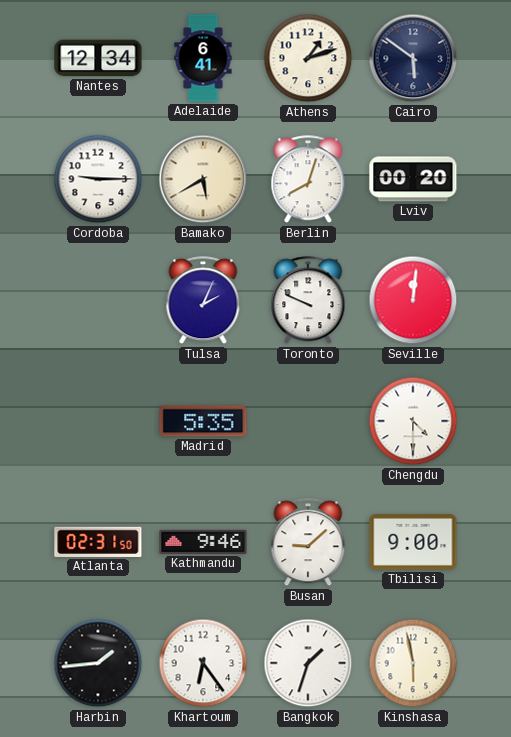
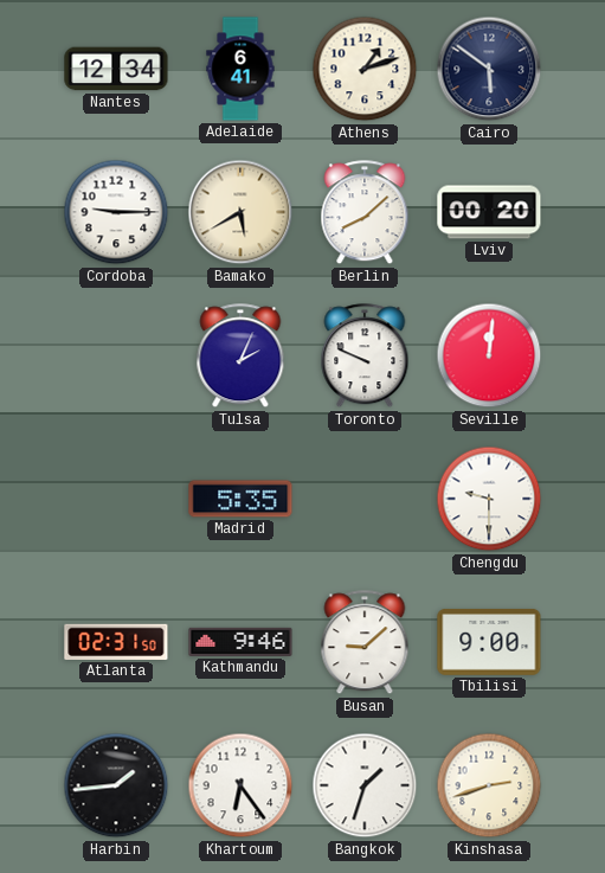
Berlin: 8:03 -> 8:08
Chengdu: 4:30 -> 9:30
Kinshasa: 5:58 -> 2:42
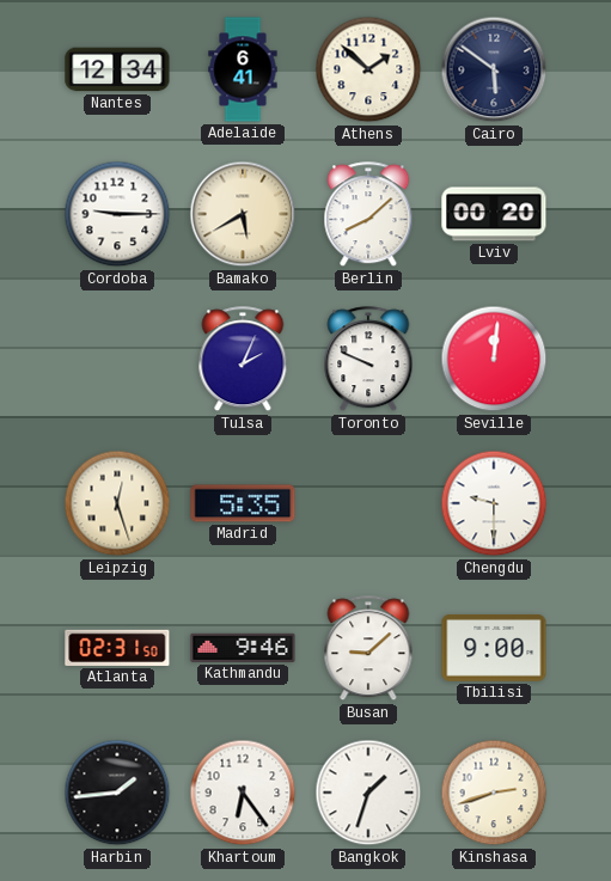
Athens: 1:12 -> 1:52
Leipzig: none -> 12:27
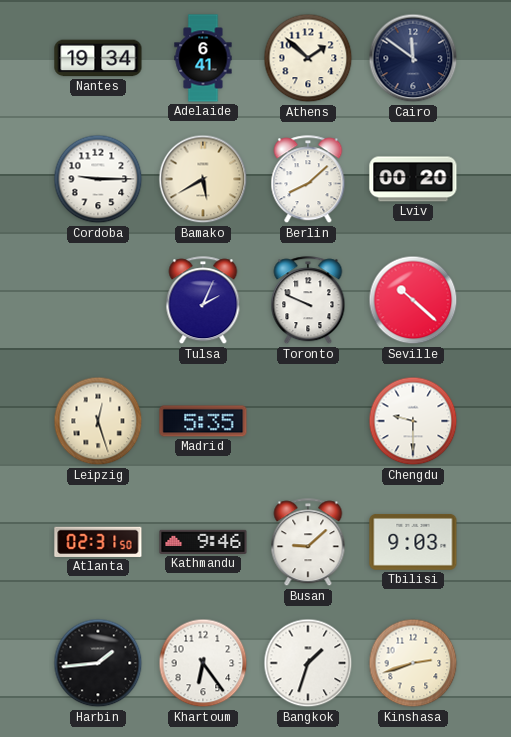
Nantes: 12:34 -> 19:34
Cairo: 5:51 -> 11:51
Seville: 12:01 -> 10:22
Tbilisi: 9:00 -> 9:03
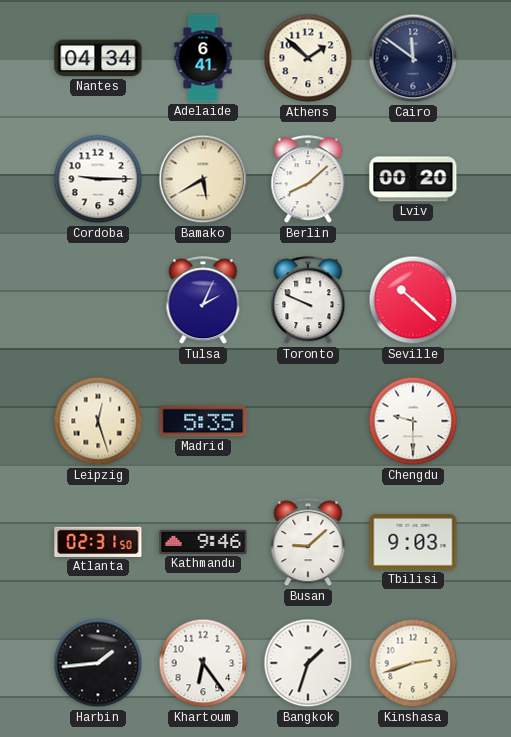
Nantes: 19:34 -> 04:34
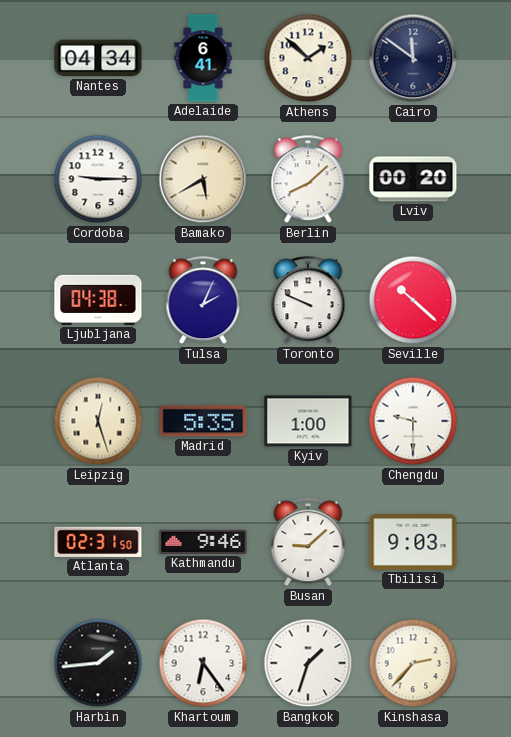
Ljubljana: none -> 04:38
Kyiv: none -> 1:00
Kinshasa: 2:42 -> 2:37
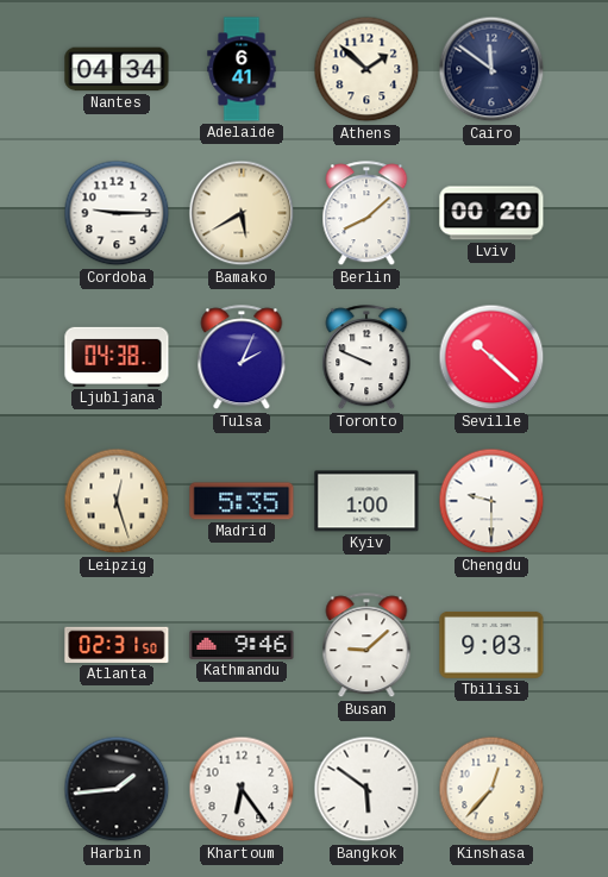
Bangkok: 1:33 -> 5:51
Kinshasa: 2:37 -> 12:37
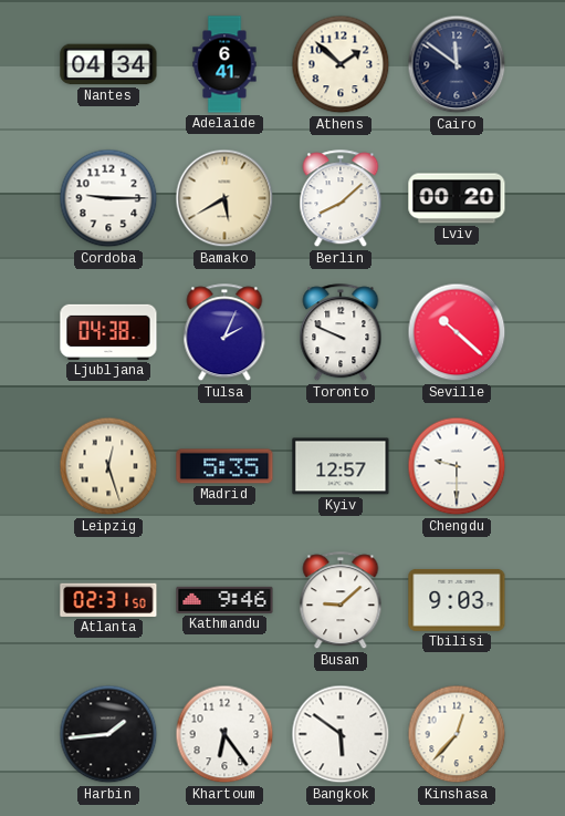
Kyiv: 1:00 -> 12:57
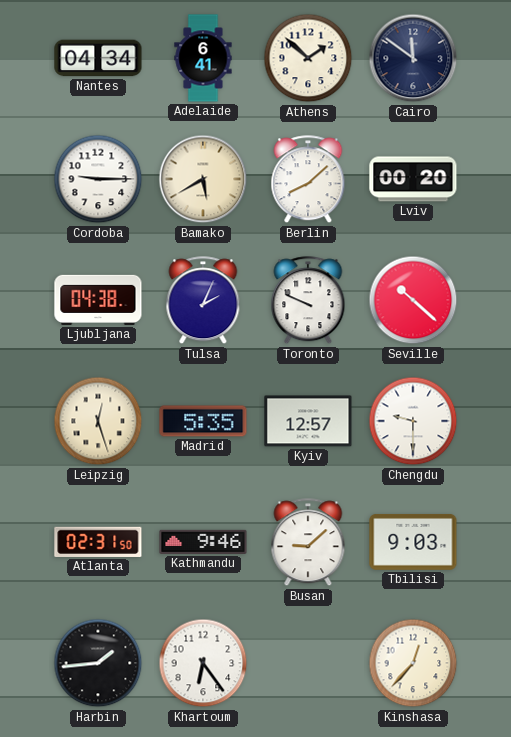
Bangkok: 5:51 -> none
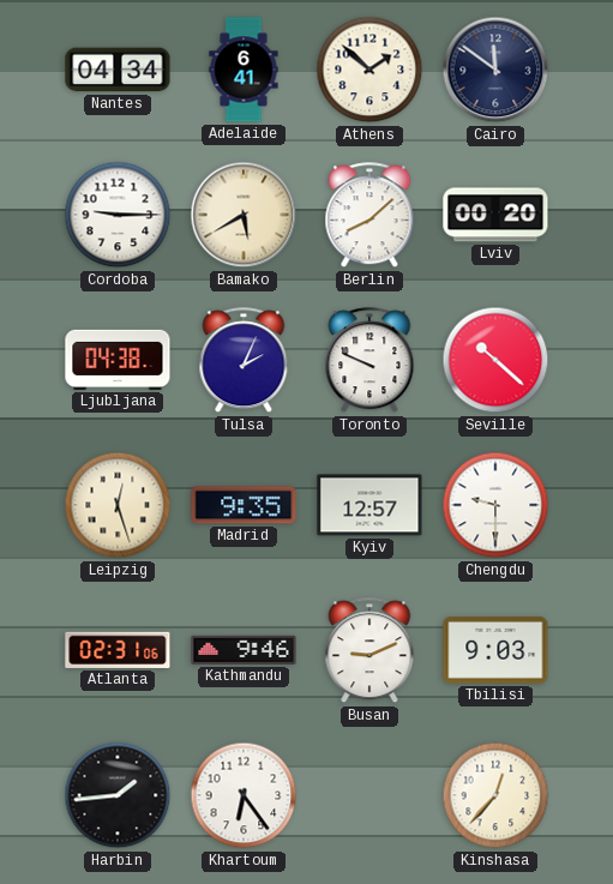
Madrid: 5:35 -> 9:35
Atlanta: 02:31:50 -> 02:31:06
Busan: 9:08 -> 9:11
